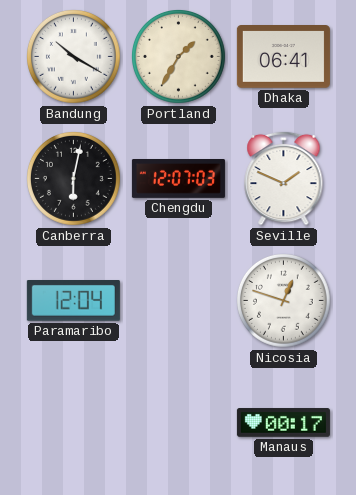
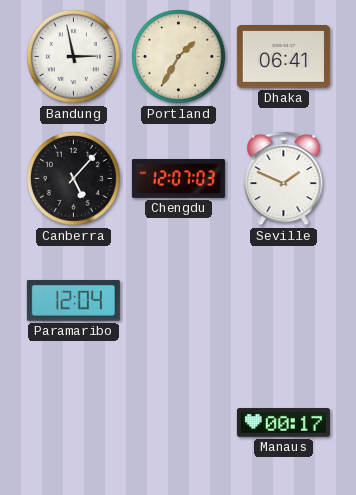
Bandung: 10:20 -> 2:58
Canberra: 6:02 -> 5:07
Nicosia: 12:48 -> none
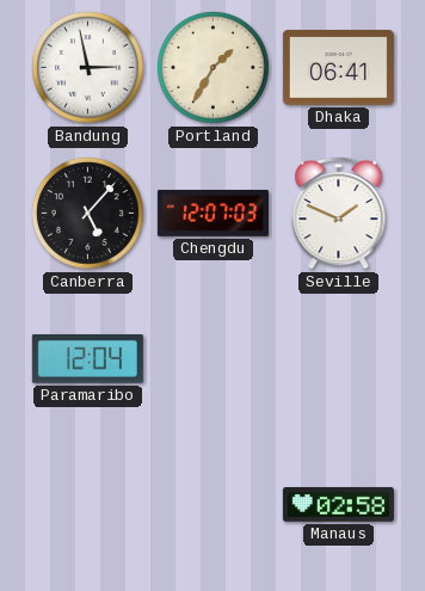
Manaus: 00:17 -> 02:58
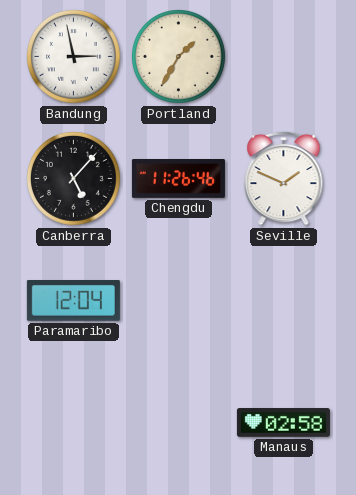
Dhaka: 06:41 -> none
Chengdu: 12:07 -> 11:26
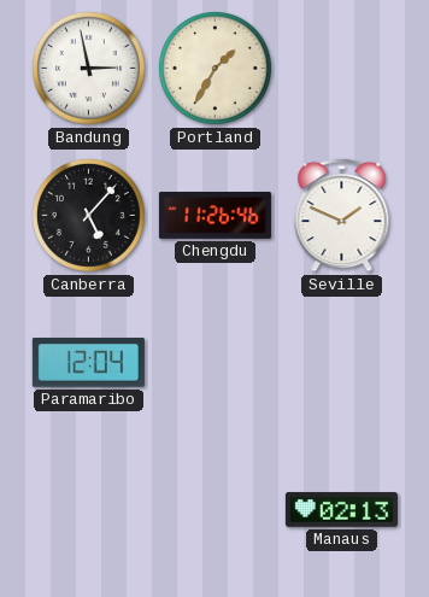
Manaus: 02:58 -> 02:13
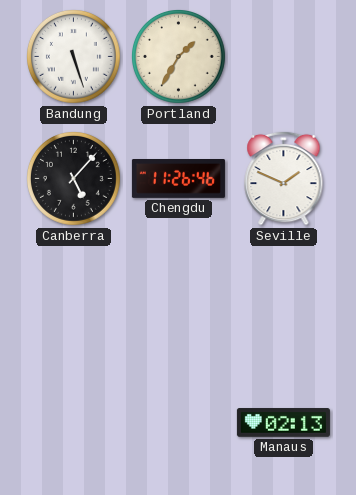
Bandung: 2:58 -> 5:27
Paramaribo: 12:04 -> none
